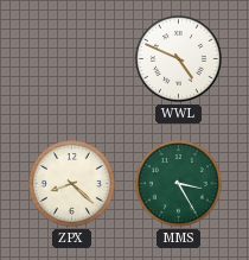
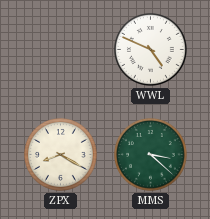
ZPX: 8:22 -> 8:20
MMS: 3:25 -> 3:22
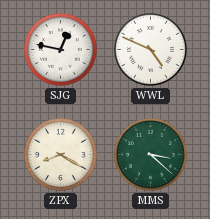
SJG: none -> 12:47
